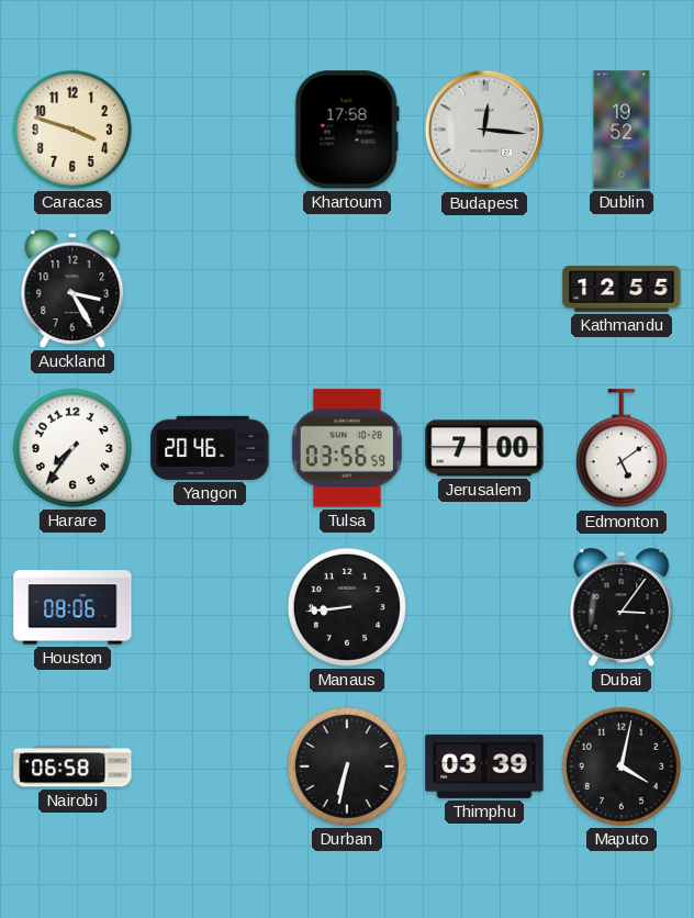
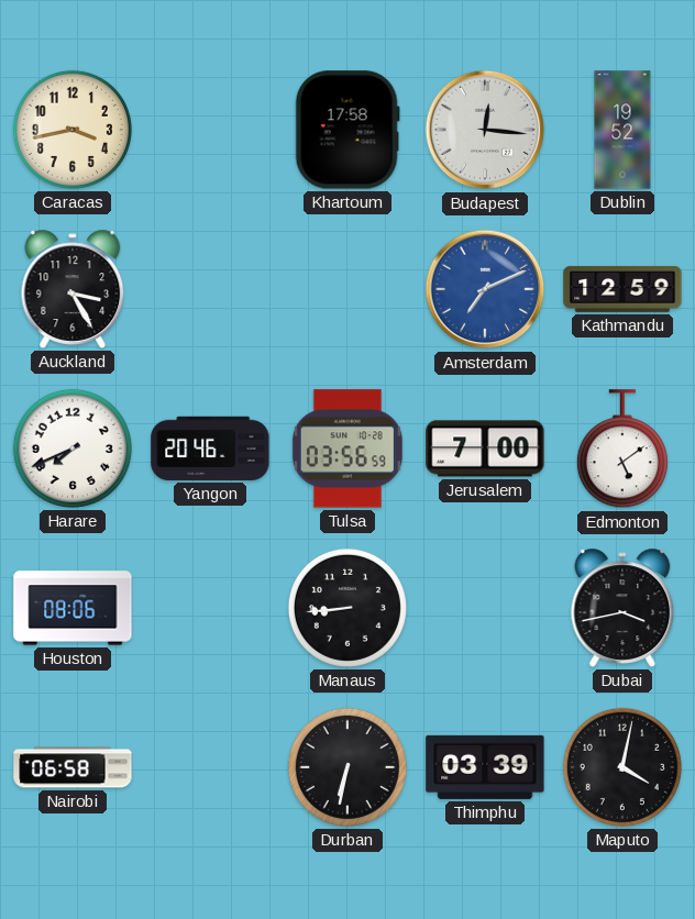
Caracas: 3:48 -> 3:43
Amsterdam: none -> 7:11
Kathmandu: 12:55 -> 12:59
Harare: 7:36 -> 7:41
Dubai: 3:06 -> 3:43
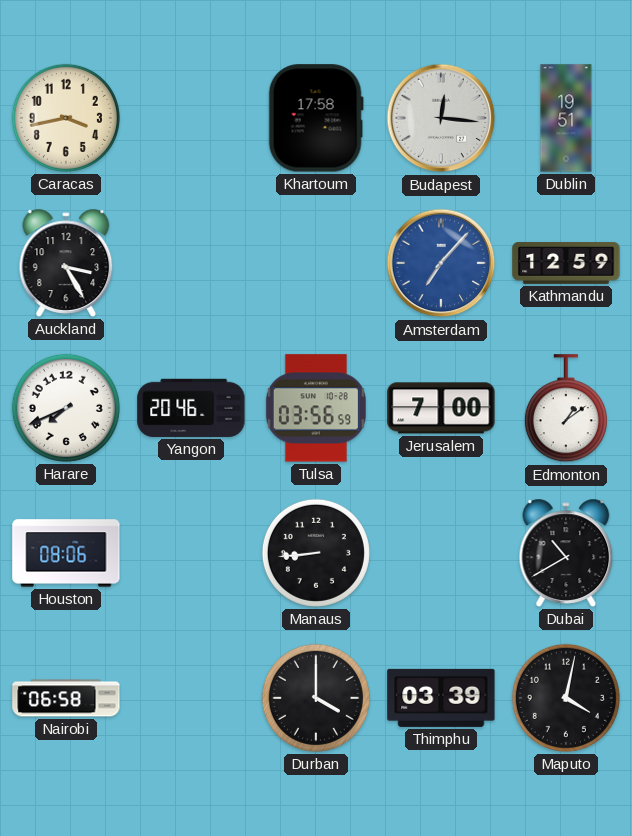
Dublin: 19:52 -> 19:51
Amsterdam: 7:11 -> 7:07
Edmonton: 5:09 -> 1:09
Dubai: 3:43 -> 10:40
Durban: 6:32 -> 4:00
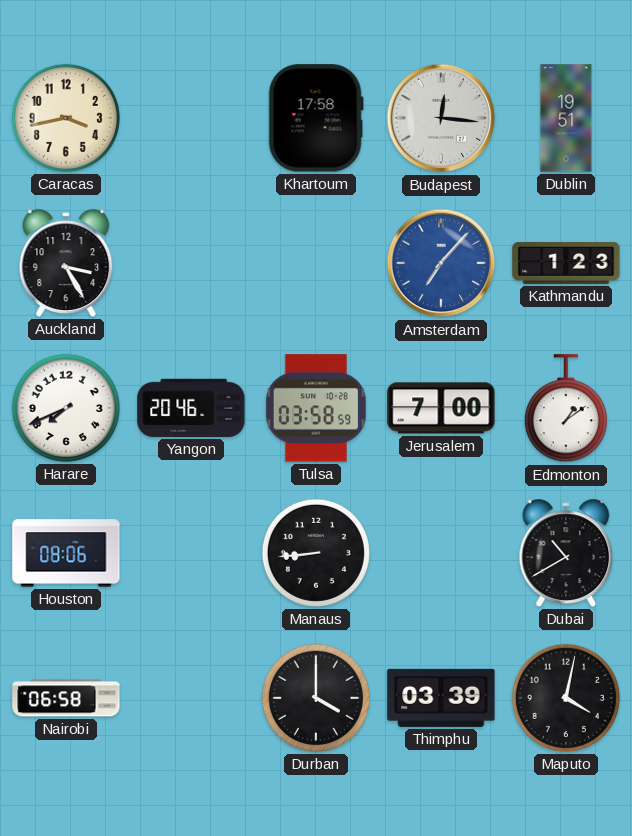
Kathmandu: 12:59 -> 1:23
Tulsa: 03:56 -> 03:58
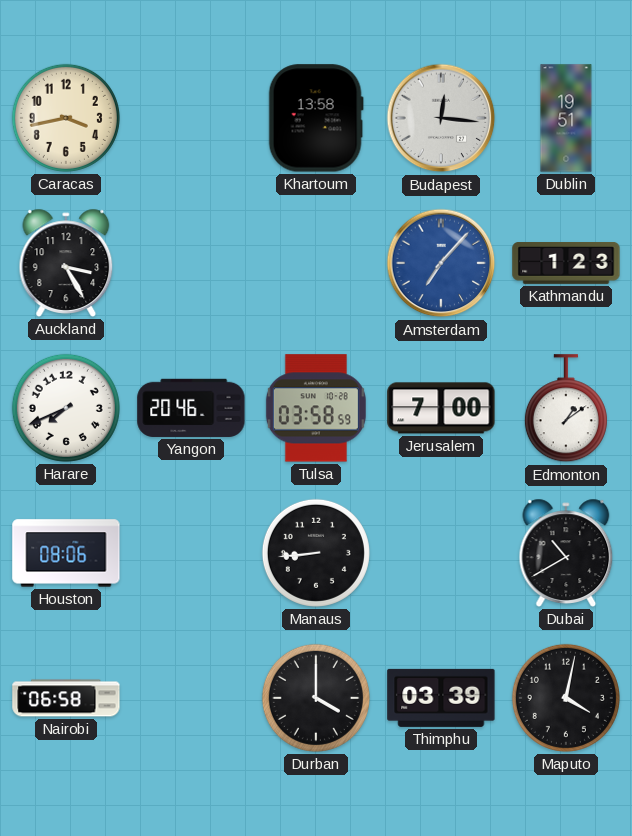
Khartoum: 17:58 -> 13:58
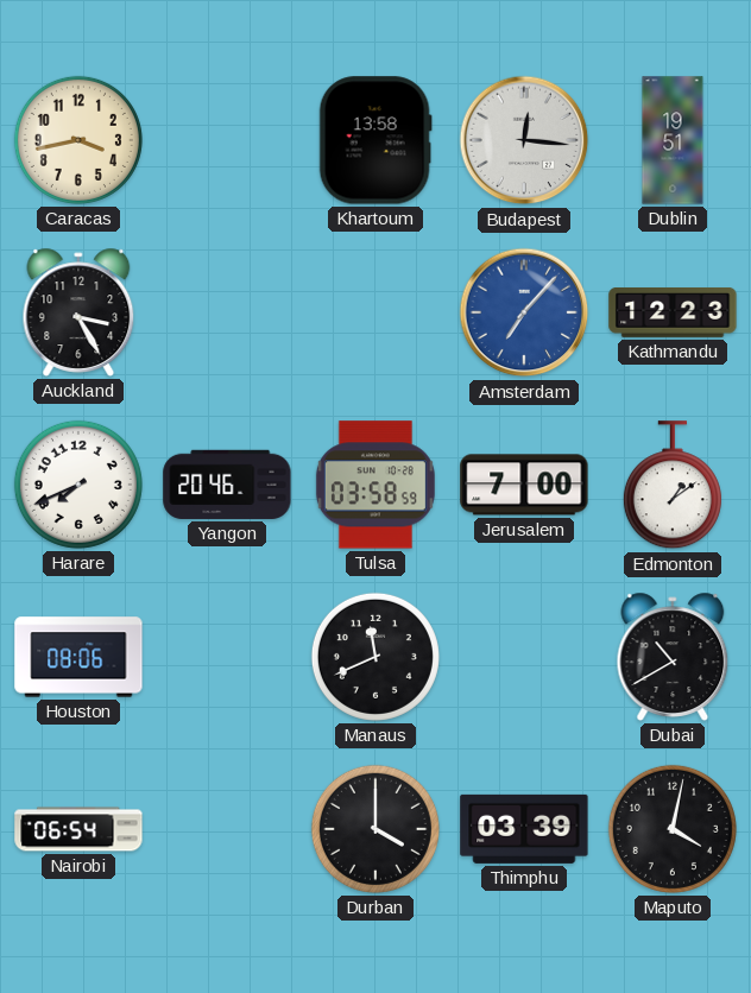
Kathmandu: 1:23 -> 12:23
Manaus: 8:44 -> 11:41
Nairobi: 06:58 -> 06:54
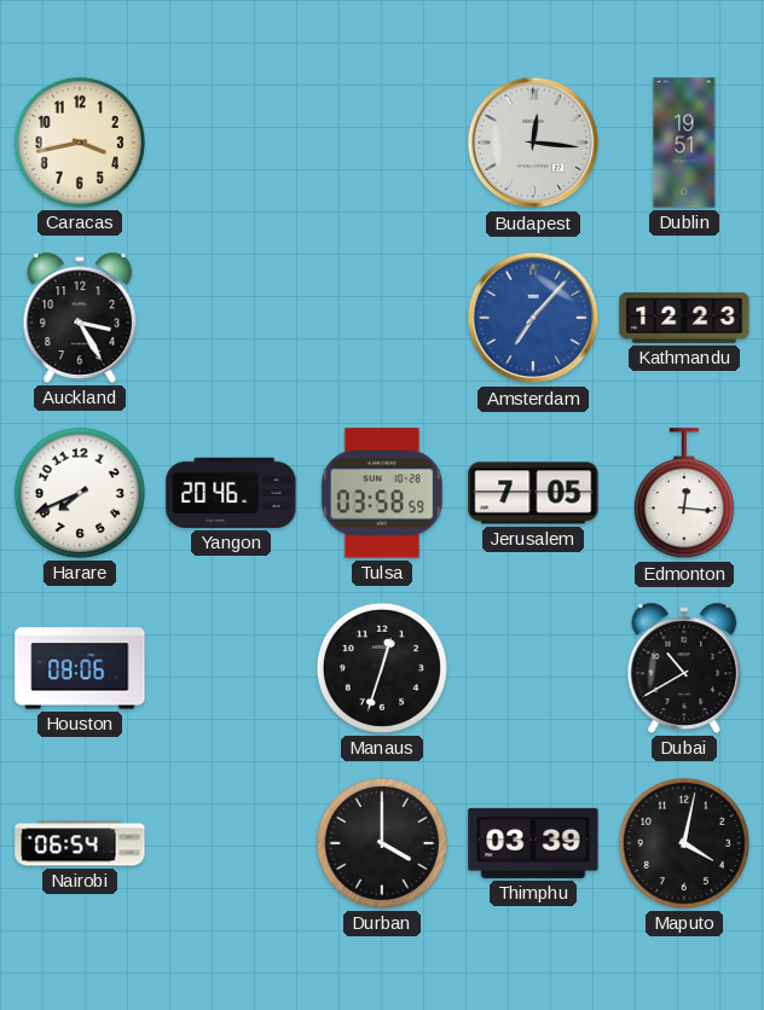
Khartoum: 13:58 -> none
Jerusalem: 7:00 -> 7:05
Edmonton: 1:09 -> 12:16
Manaus: 11:41 -> 12:33
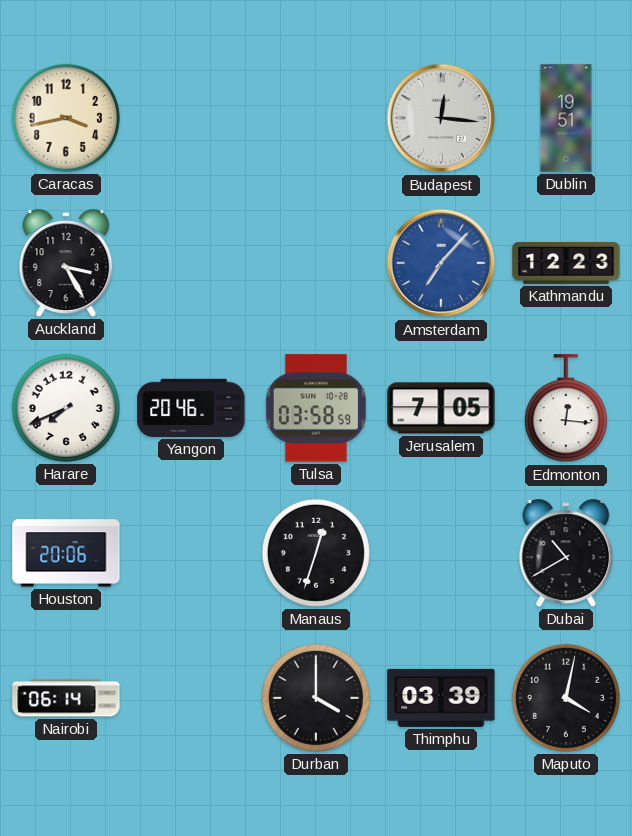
Houston: 08:06 -> 20:06
Nairobi: 06:54 -> 06:14
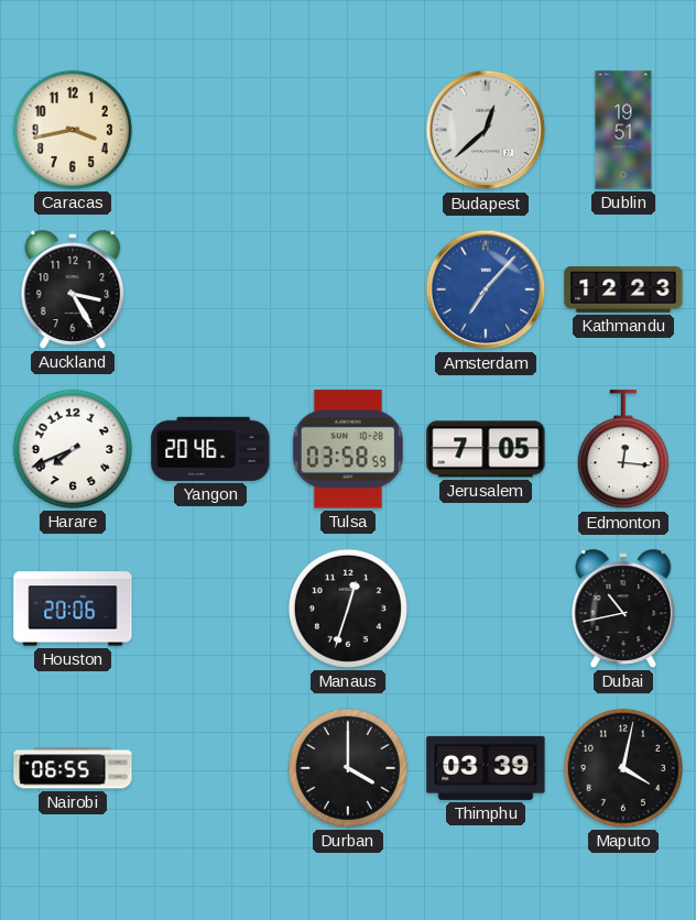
Budapest: 12:16 -> 12:38
Dubai: 10:40 -> 10:43
Nairobi: 06:14 -> 06:55
